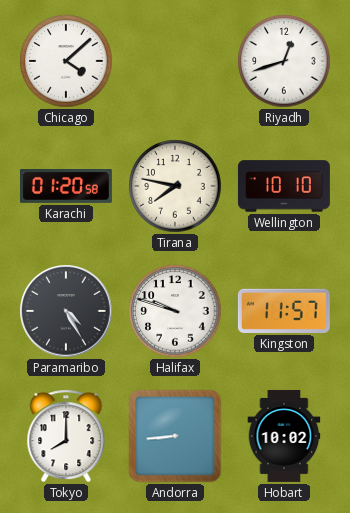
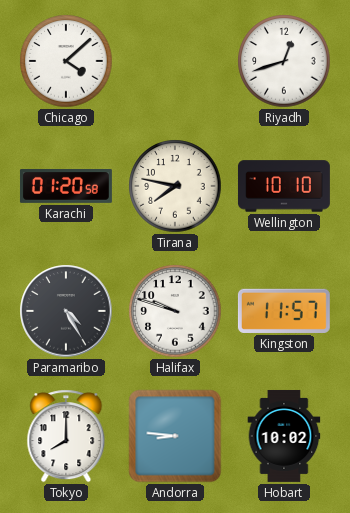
Andorra: 8:44 -> 8:46
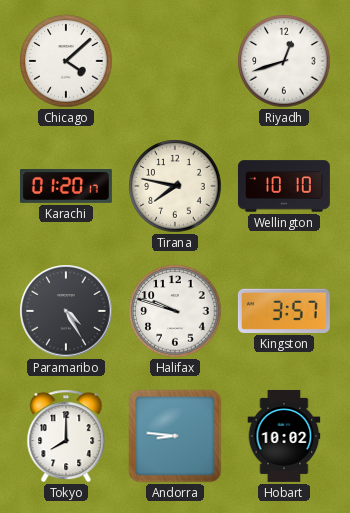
Karachi: 01:20:58 -> 01:20:17
Kingston: 11:57 -> 3:57
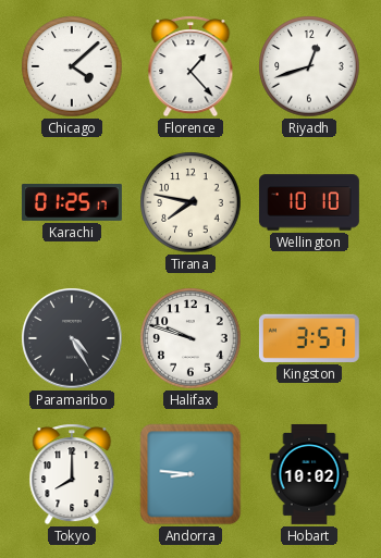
Florence: none -> 1:23
Karachi: 01:20 -> 01:25
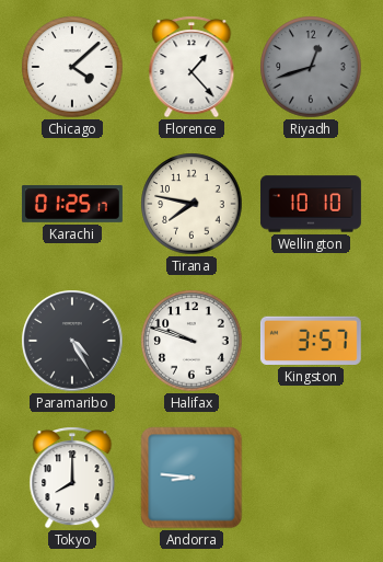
Riyadh dial: white -> grey
Hobart: 10:02 -> none
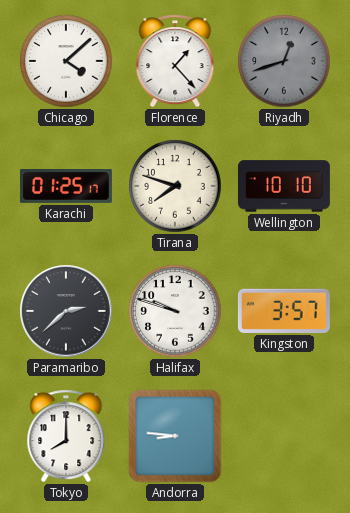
Tirana: 7:47 -> 7:48
Paramaribo: 4:25 -> 2:38
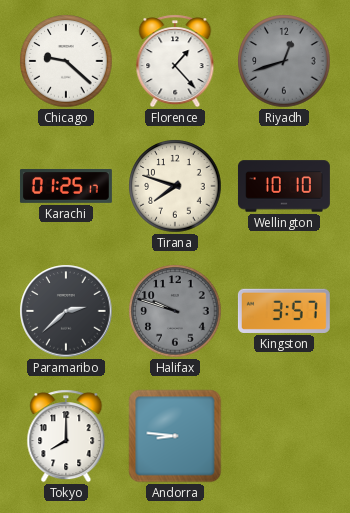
Chicago: 4:08 -> 9:22
Halifax dial: white -> grey
